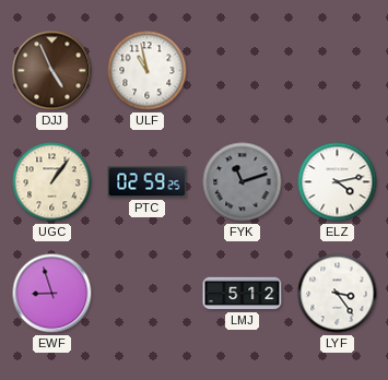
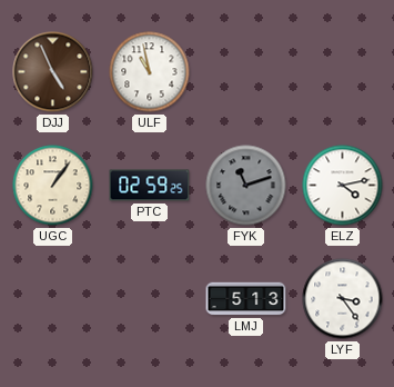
EWF: 8:57 -> none
LMJ: 5:12 -> 5:13
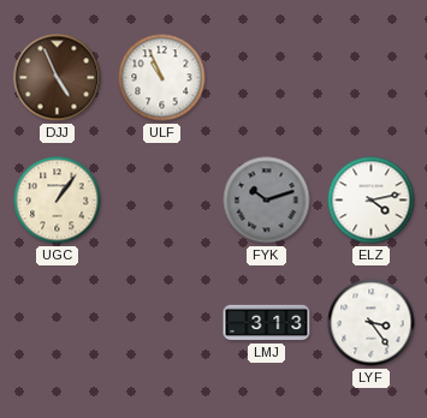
ULF: 10:58 -> 10:56
PTC: 02:59 -> none
FYK: 11:12 -> 10:12
LMJ: 5:13 -> 3:13
